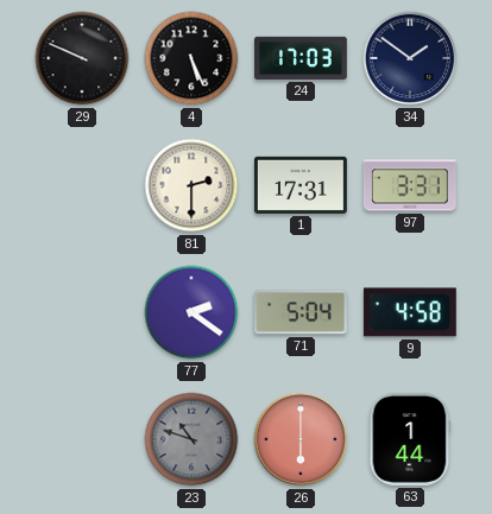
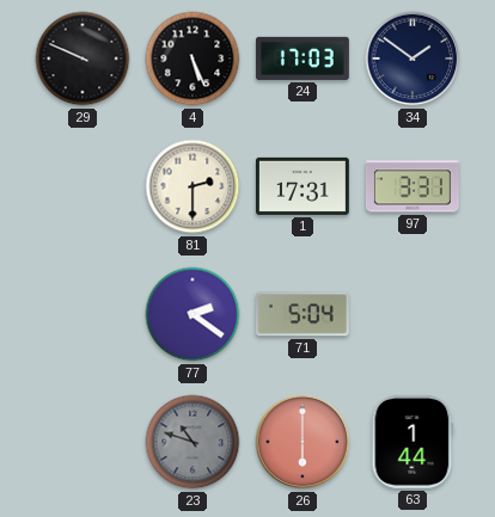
9: 4:58 -> none
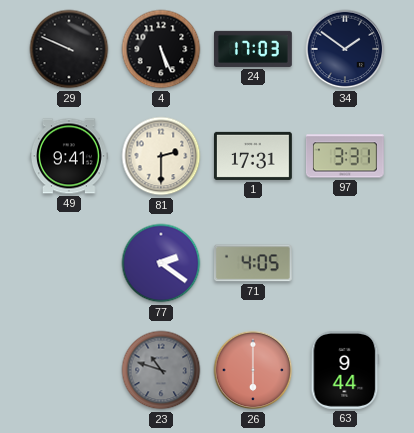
49: none -> 9:41
71: 5:04 -> 4:05
63: 1:44 -> 9:44
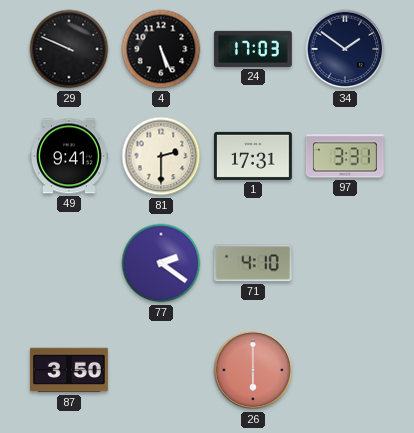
71: 4:05 -> 4:10
87: none -> 3:50
23: 10:48 -> none
63: 9:44 -> none
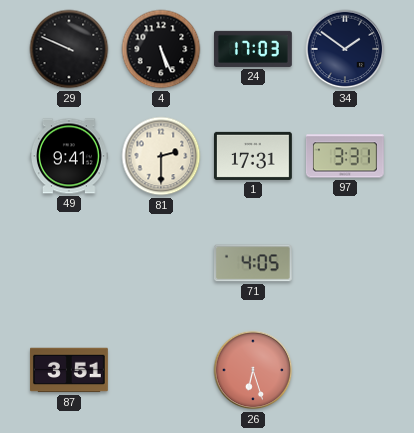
77: 2:21 -> none
71: 4:10 -> 4:05
87: 3:50 -> 3:51
26: 6:00 -> 6:27
